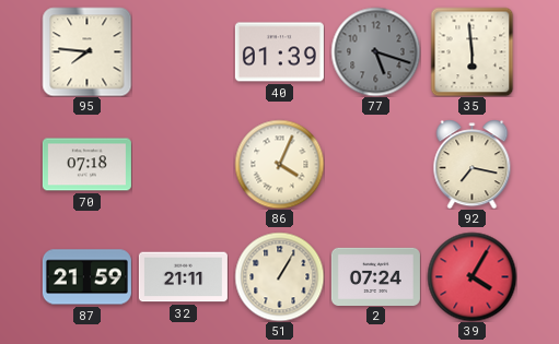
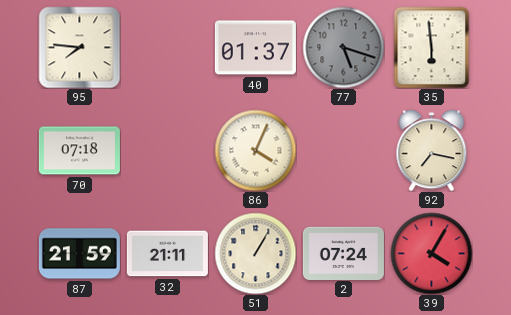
40: 01:39 -> 01:37
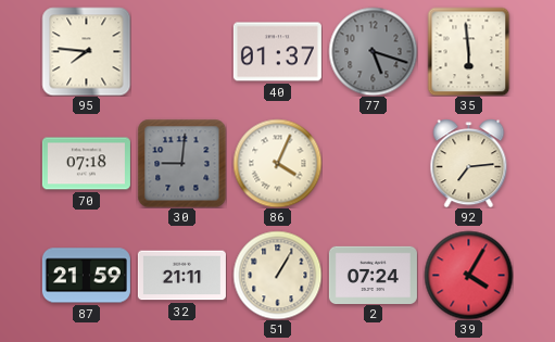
30: none -> 9:01
92: 7:17 -> 7:14
